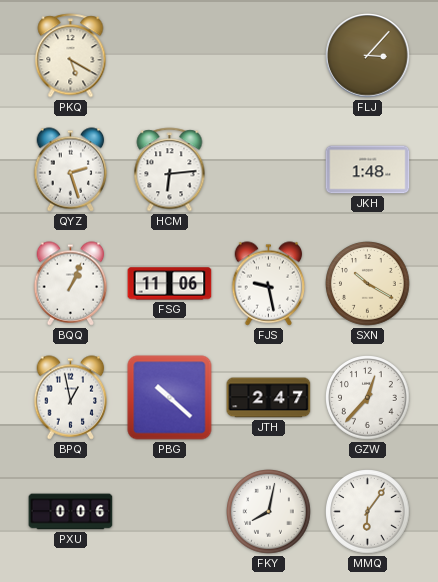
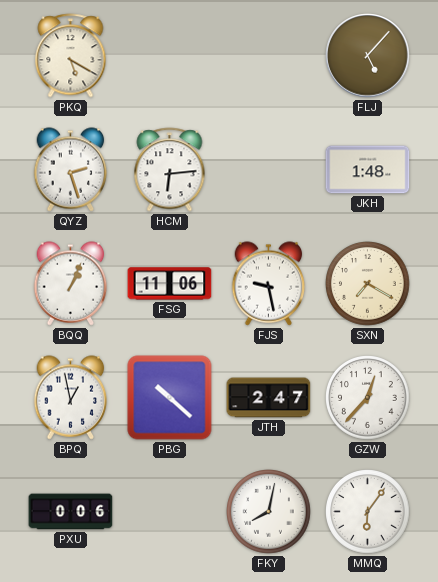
FLJ: 3:07 -> 5:07
SXN: 10:20 -> 7:20
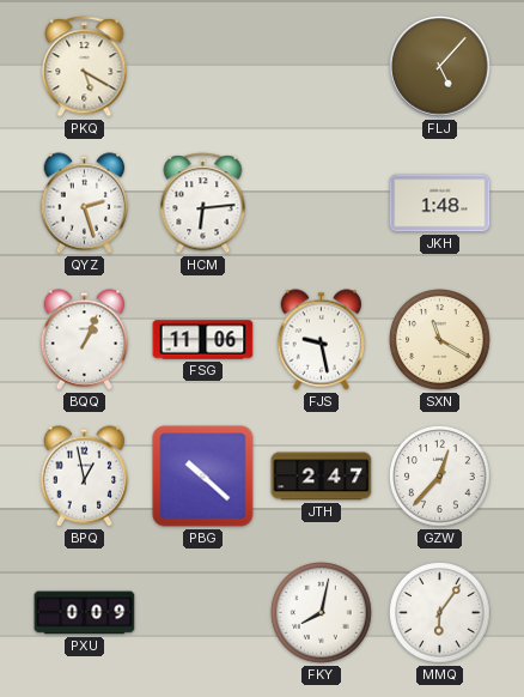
SXN: 7:20 -> 11:20
PXU: 0:06 -> 0:09
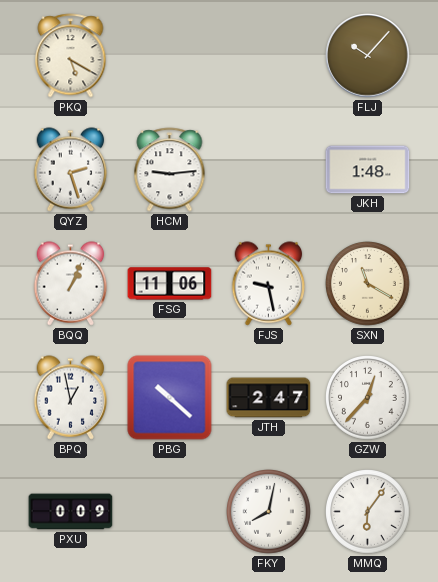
FLJ: 5:07 -> 10:07
HCM: 6:14 -> 9:14
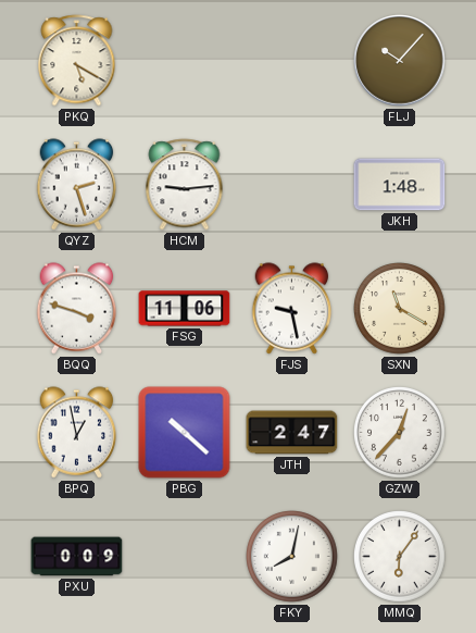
BQQ: 1:04 -> 3:48
